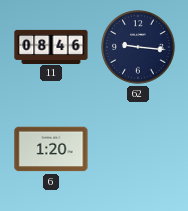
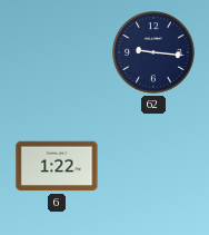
11: 08:46 -> none
6: 1:20 -> 1:22
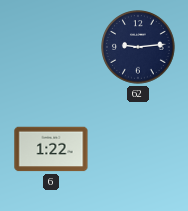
62: 9:16 -> 9:14
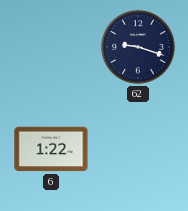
62: 9:14 -> 9:18
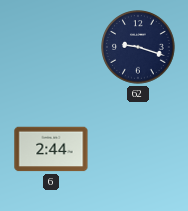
6: 1:22 -> 2:44
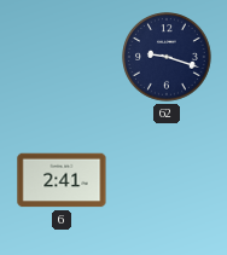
6: 2:44 -> 2:41
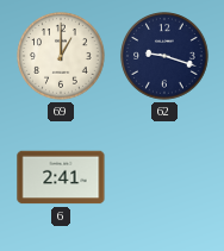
69: none -> 1:00
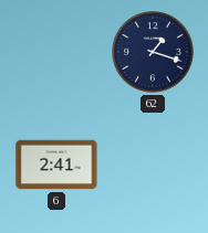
69: 1:00 -> none
62: 9:18 -> 1:18
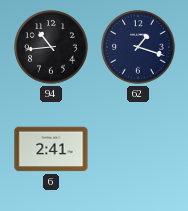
94: none -> 10:44
